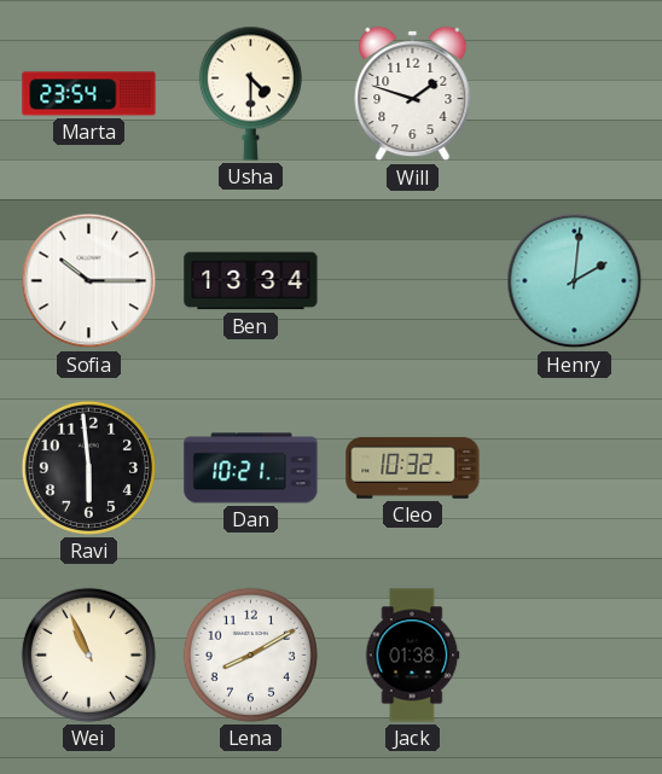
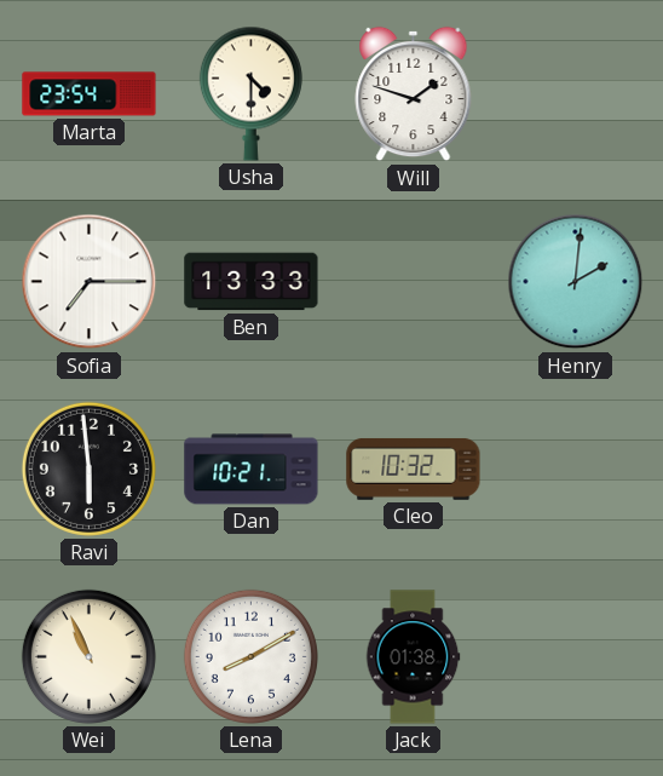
Sofia: 10:15 -> 7:15
Ben: 13:34 -> 13:33
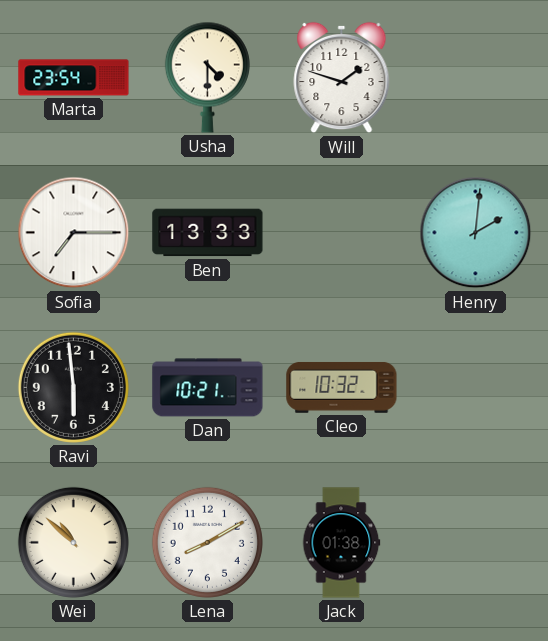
Wei: 10:56 -> 10:52
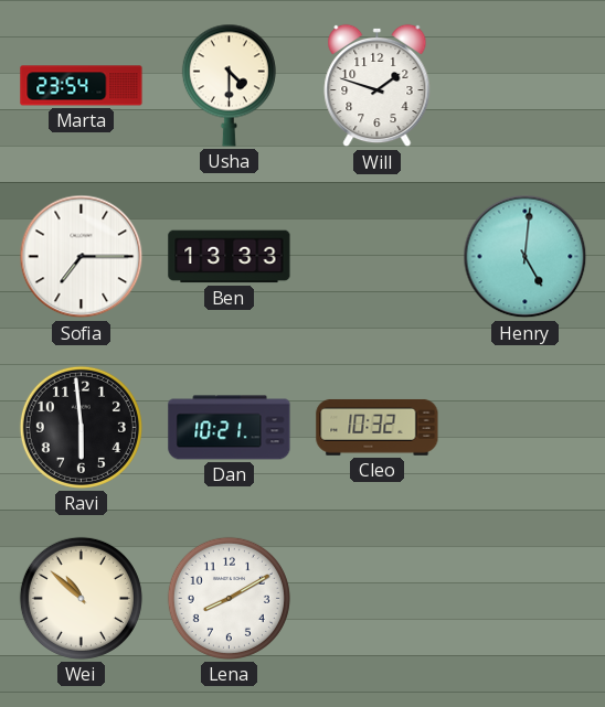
Henry: 2:01 -> 5:01
Jack: 01:38 -> none
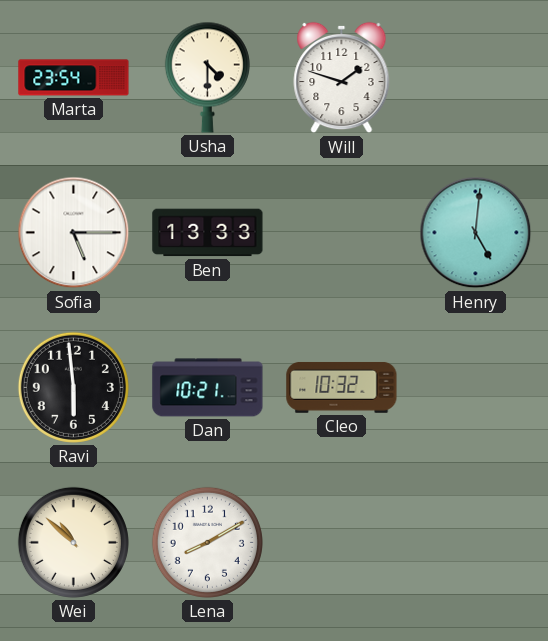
Sofia: 7:15 -> 5:15
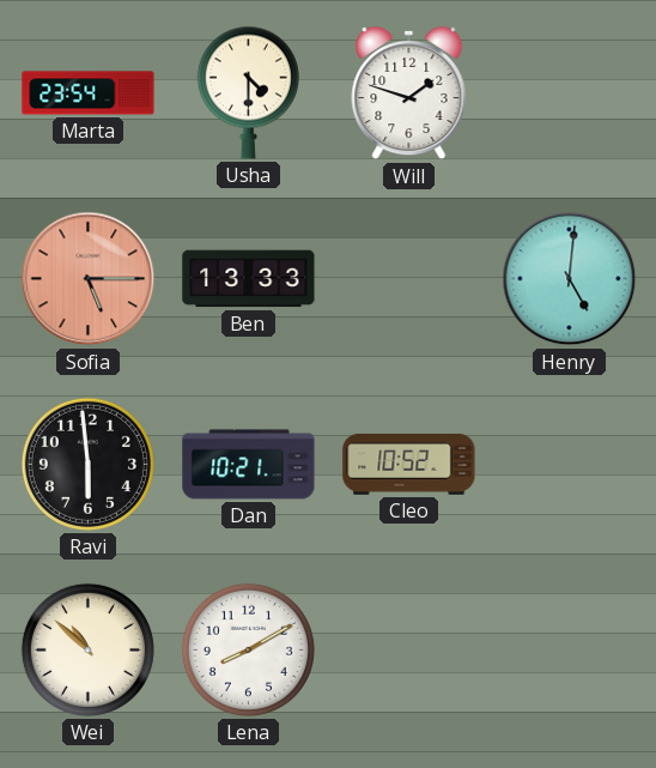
Sofia dial: white -> salmon
Cleo: 10:32 -> 10:52
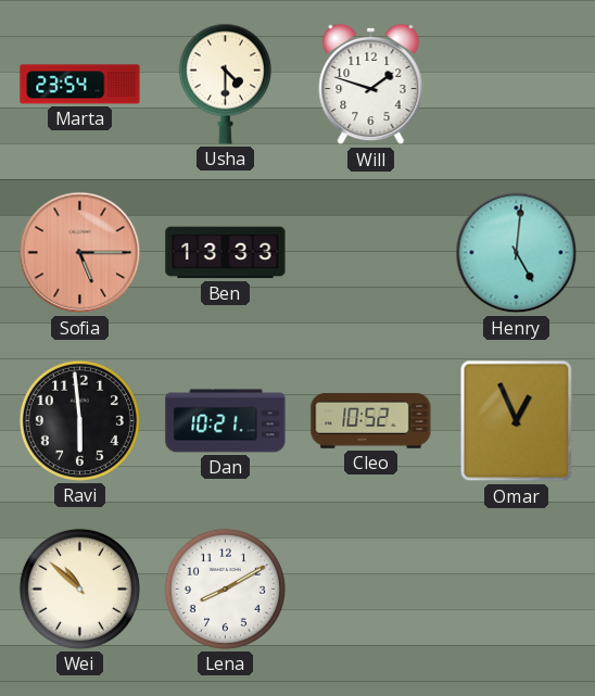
Omar: none -> 12:56
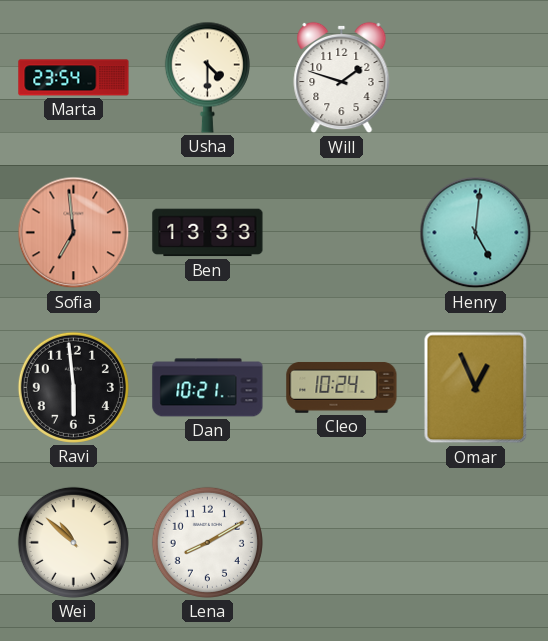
Sofia: 5:15 -> 6:59
Cleo: 10:52 -> 10:24
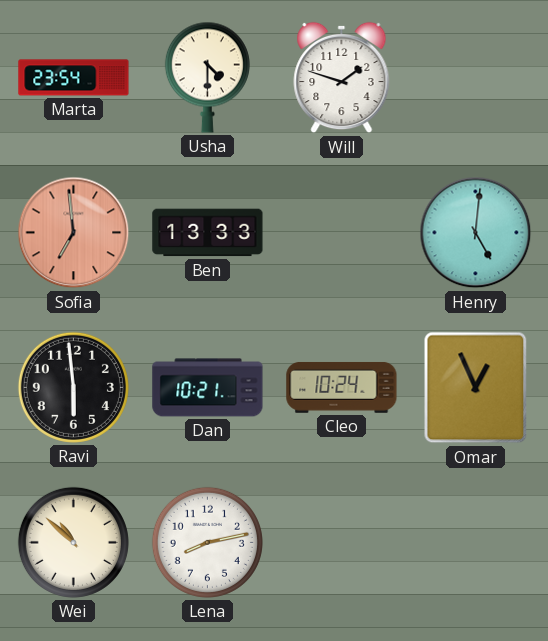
Lena: 8:10 -> 8:13
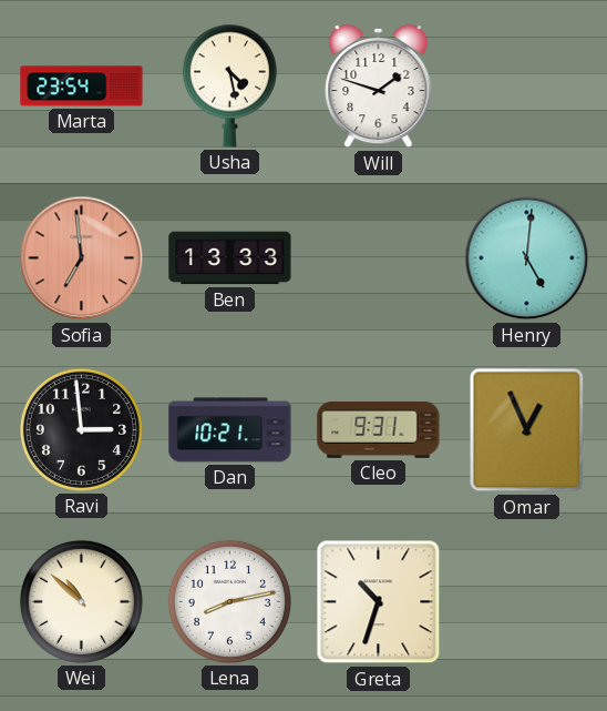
Usha: 4:30 -> 4:28
Ravi: 5:59 -> 2:59
Cleo: 10:24 -> 9:31
Greta: none -> 10:33
